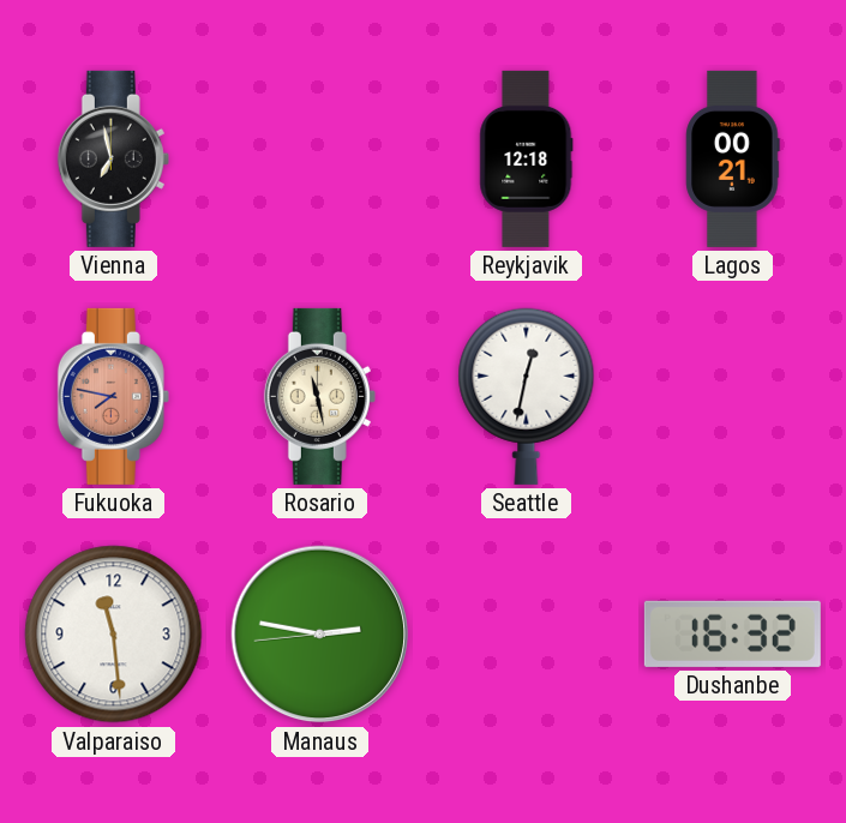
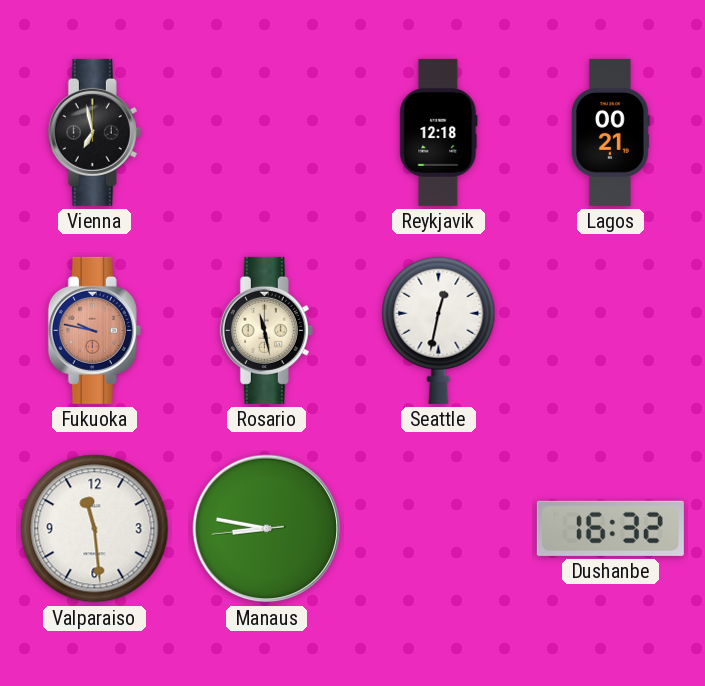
Fukuoka: 7:47 -> 9:47
Manaus: 2:46 -> 8:46
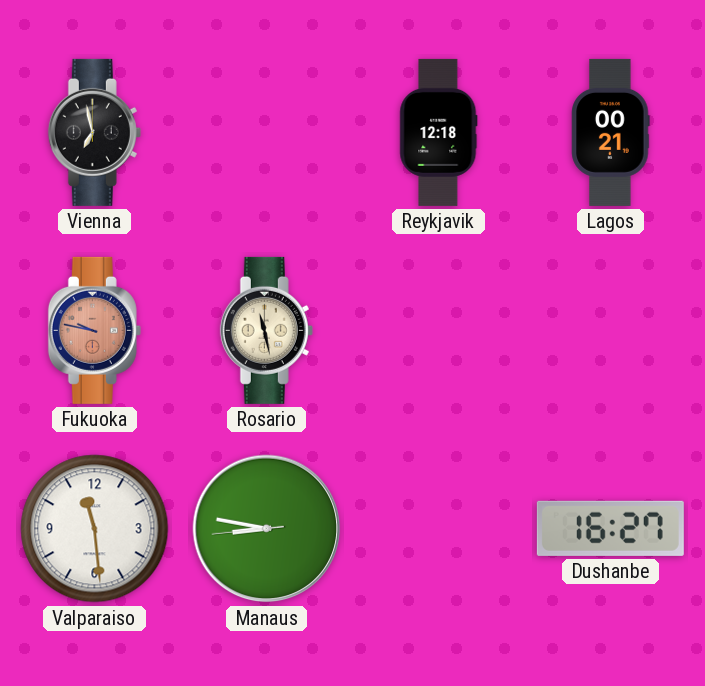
Seattle: 12:32 -> none
Dushanbe: 16:32 -> 16:27
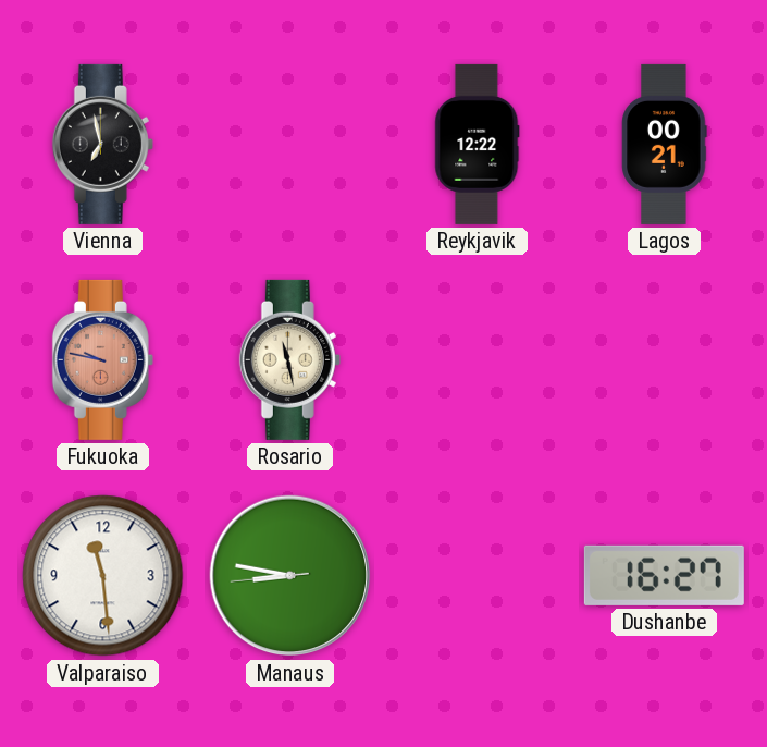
Reykjavik: 12:18 -> 12:22
